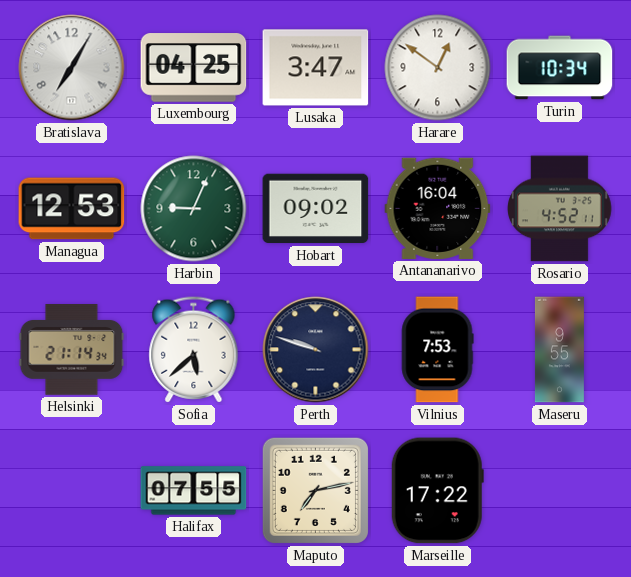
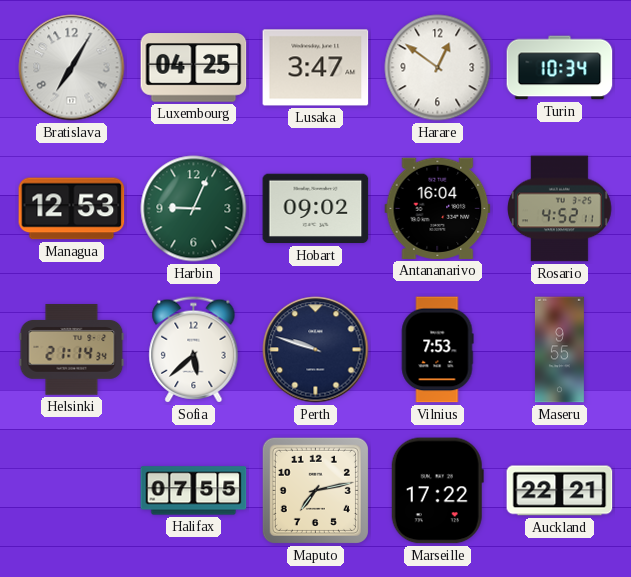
Auckland: none -> 22:21
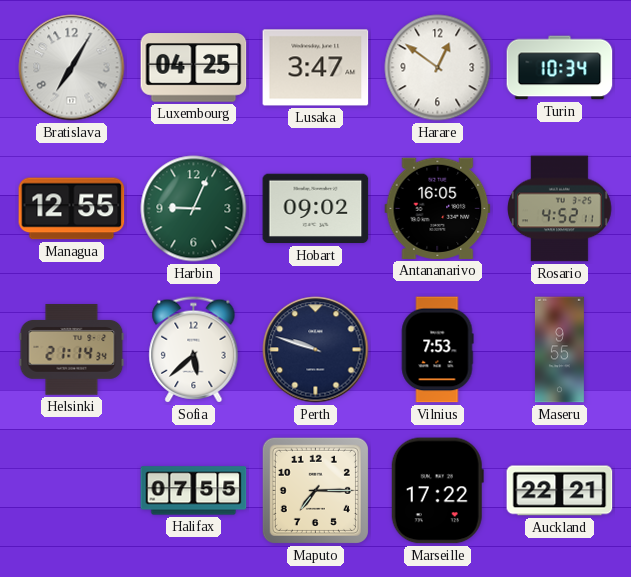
Managua: 12:53 -> 12:55
Antananarivo: 16:04 -> 16:05
Maputo: 7:13 -> 7:15
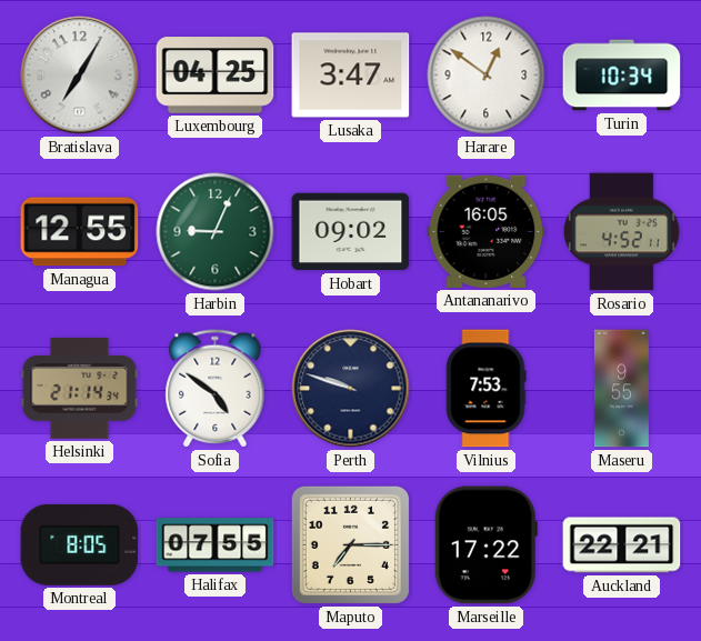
Sofia: 5:38 -> 4:51
Montreal: none -> 8:05
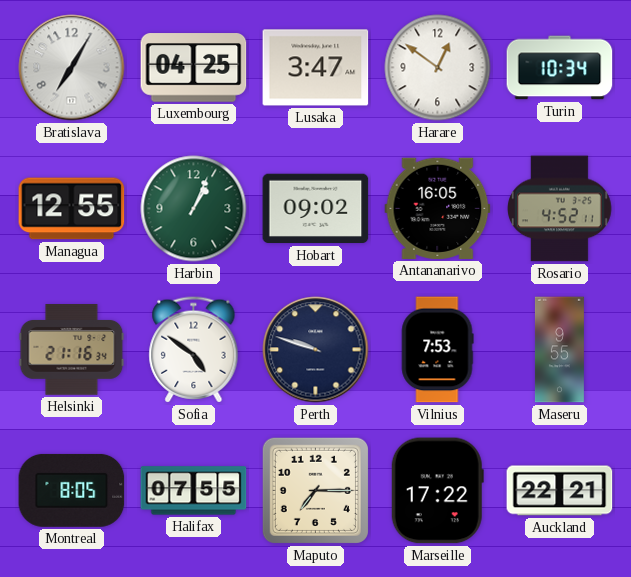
Harbin: 9:04 -> 1:04
Helsinki: 21:14 -> 21:16
